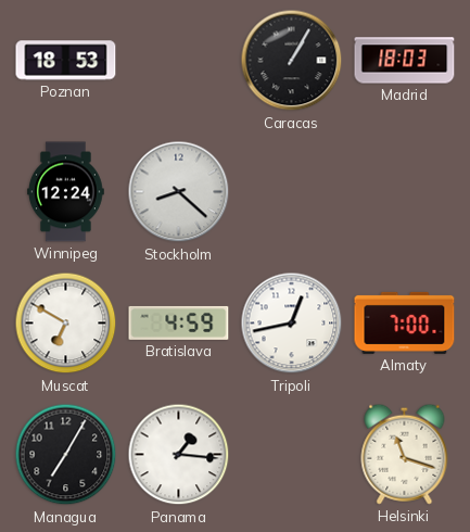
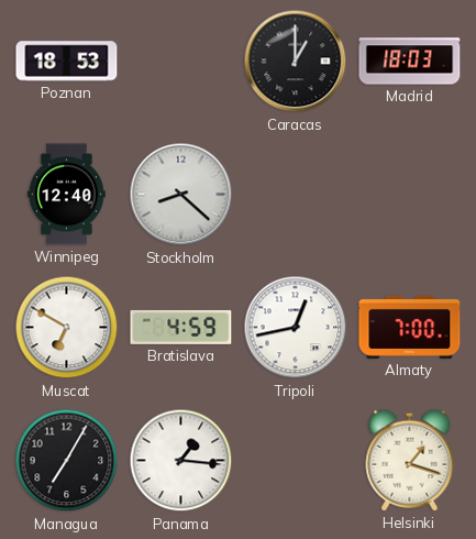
Caracas: 1:05 -> 1:00
Winnipeg: 12:24 -> 12:40
Helsinki: 11:18 -> 1:18
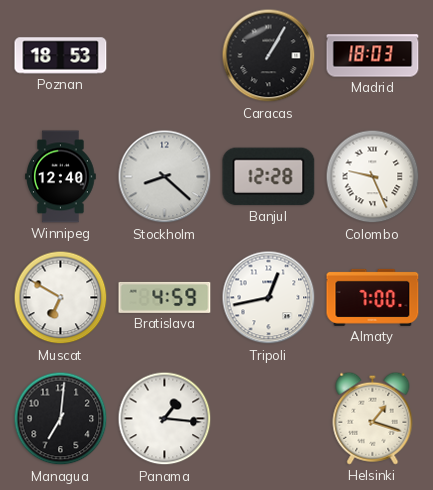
Caracas: 1:00 -> 1:05
Banjul: none -> 12:28
Colombo: none -> 9:26
Managua: 7:05 -> 7:01
